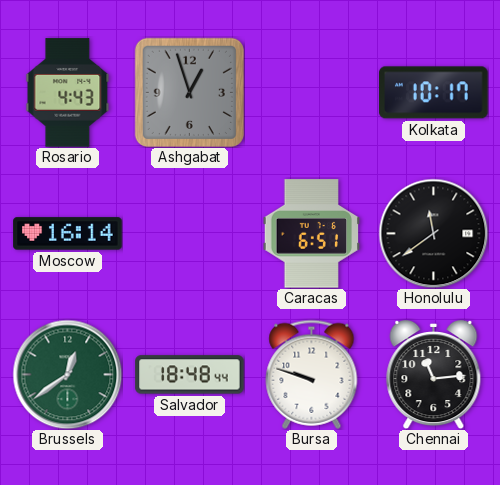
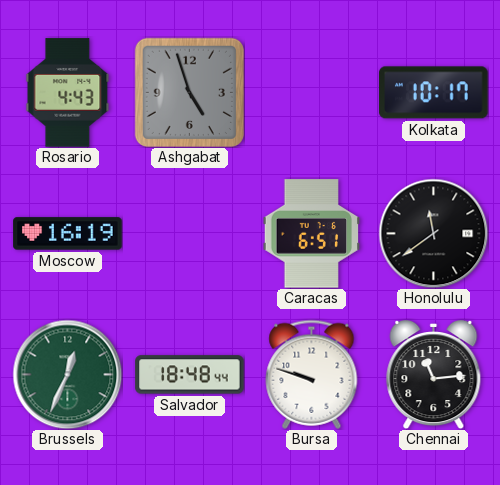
Ashgabat: 12:57 -> 4:57
Moscow: 16:14 -> 16:19
Brussels: 12:39 -> 12:34
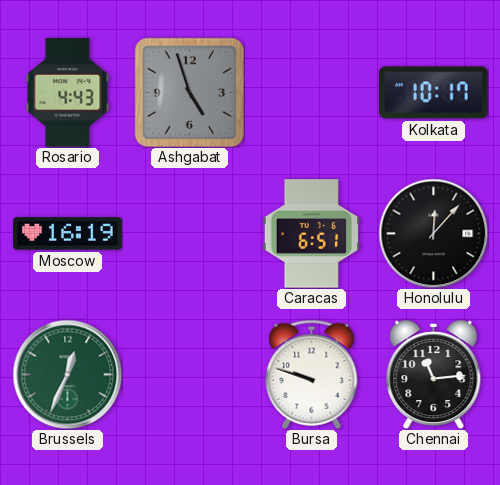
Honolulu: 11:39 -> 12:07
Salvador: 18:48 -> none
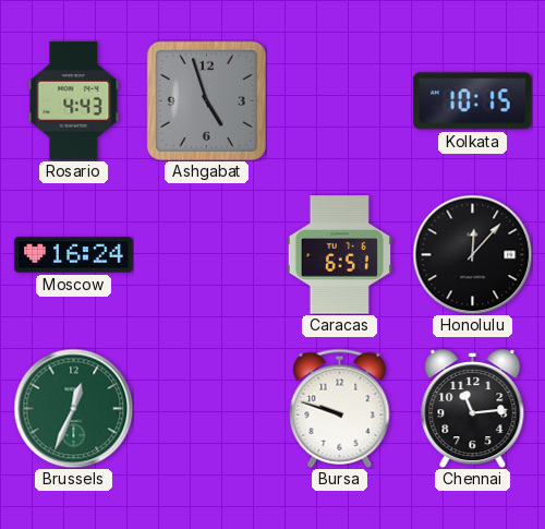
Kolkata: 10:17 -> 10:15
Moscow: 16:19 -> 16:24
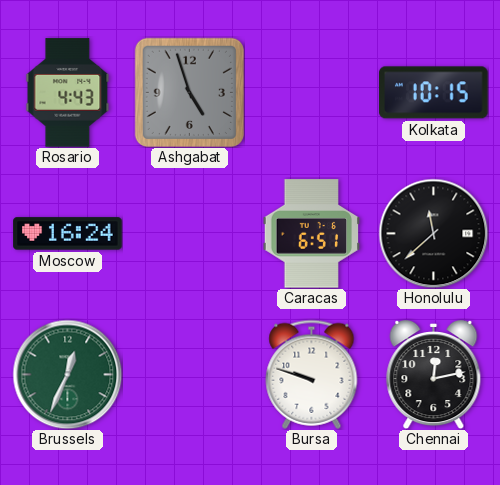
Honolulu: 12:07 -> 11:38
Chennai: 11:14 -> 12:13
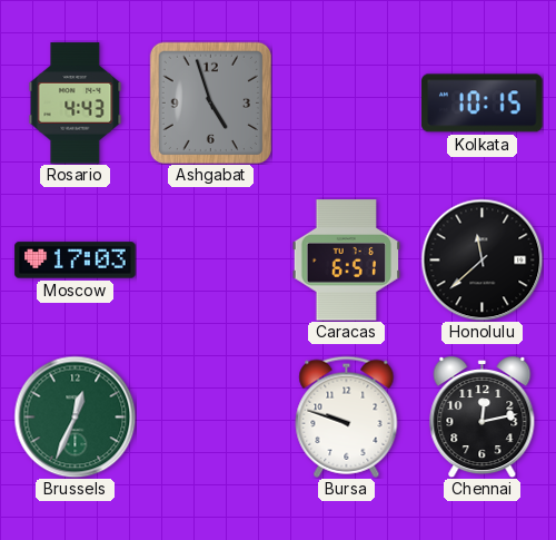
Moscow: 16:24 -> 17:03
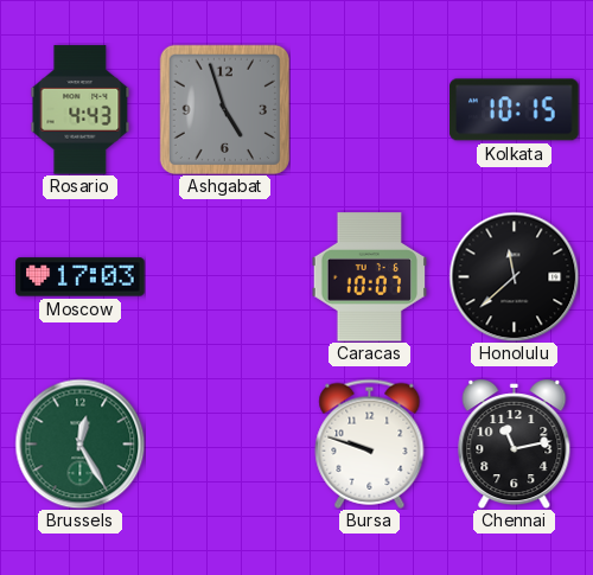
Caracas: 6:51 -> 10:07
Brussels: 12:34 -> 12:25
Chennai: 12:13 -> 11:13
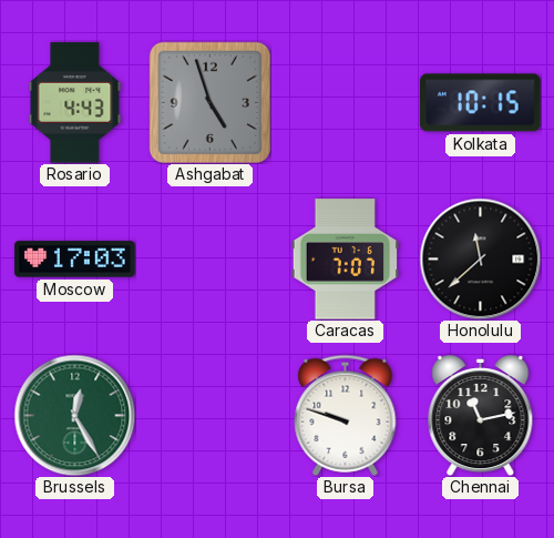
Caracas: 10:07 -> 7:07
